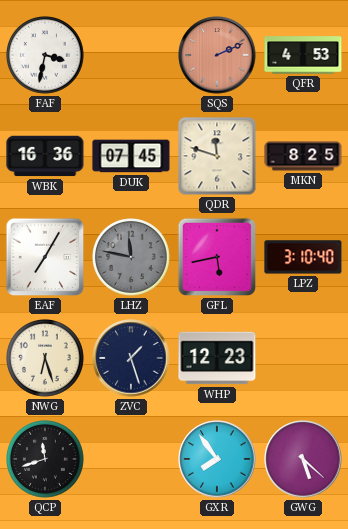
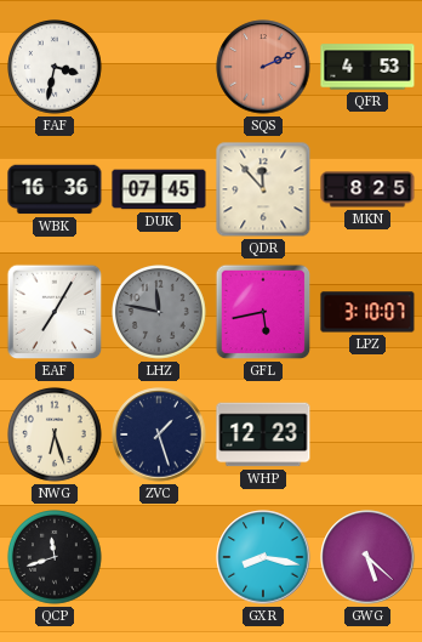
QDR: 11:48 -> 11:53
LPZ: 3:10:40 -> 3:10:07
GXR: 7:54 -> 8:17
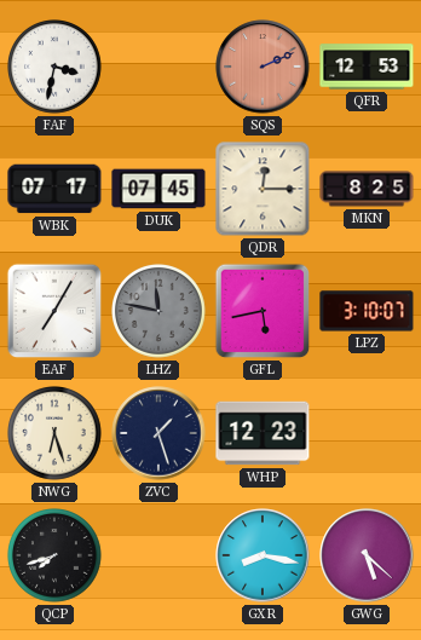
QFR: 4:53 -> 12:53
WBK: 16:36 -> 07:17
QDR: 11:53 -> 12:15
QCP: 11:42 -> 7:42
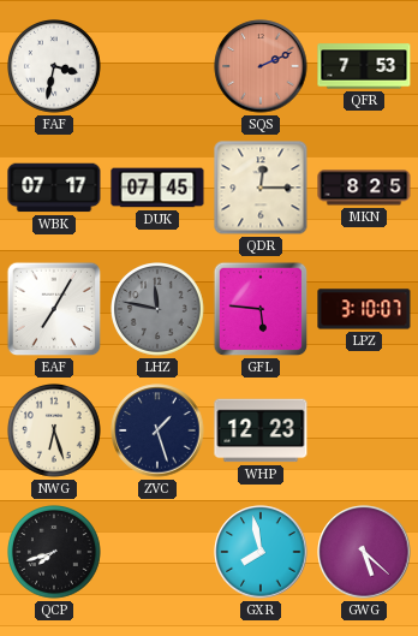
QFR: 12:53 -> 7:53
GFL: 5:43 -> 5:46
GXR: 8:17 -> 7:58
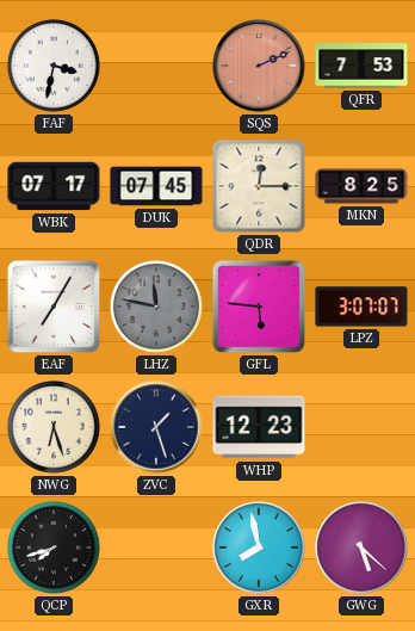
LPZ: 3:10 -> 3:07
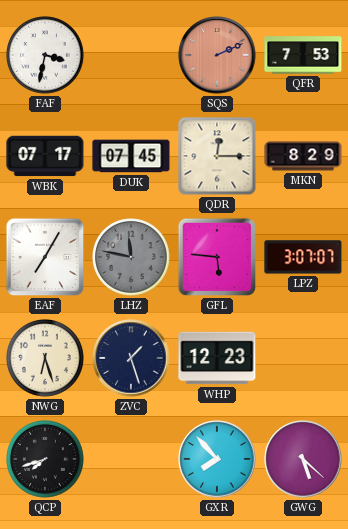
MKN: 8:25 -> 8:29
GXR: 7:58 -> 7:53
